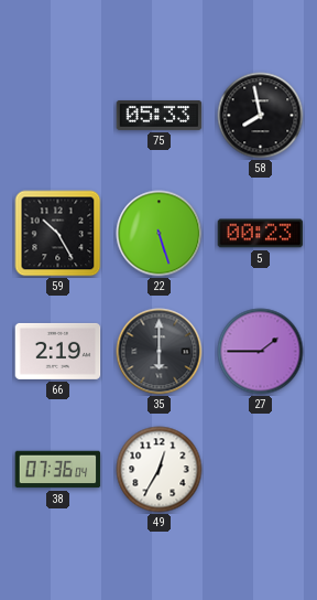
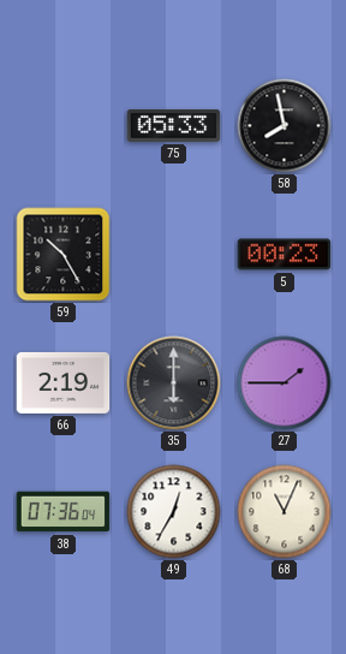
22: 5:27 -> none
68: none -> 11:04
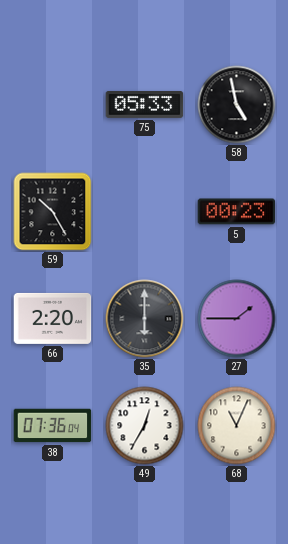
58: 7:58 -> 4:58
66: 2:19 -> 2:20
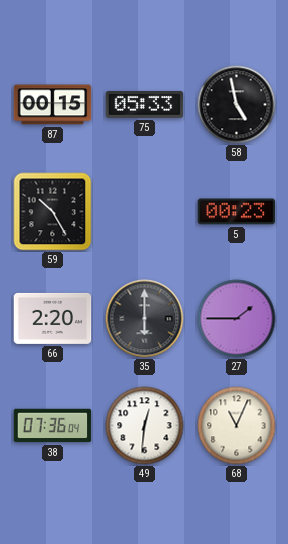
87: none -> 00:15
49: 12:35 -> 12:31
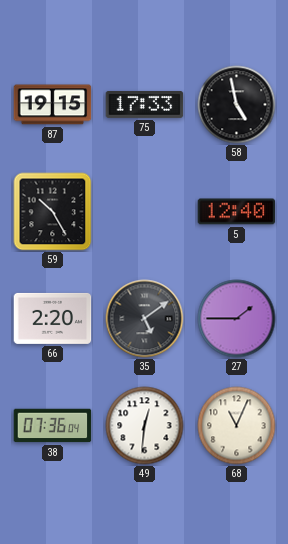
87: 00:15 -> 19:15
75: 05:33 -> 17:33
5: 00:23 -> 12:40
35: 6:00 -> 5:09
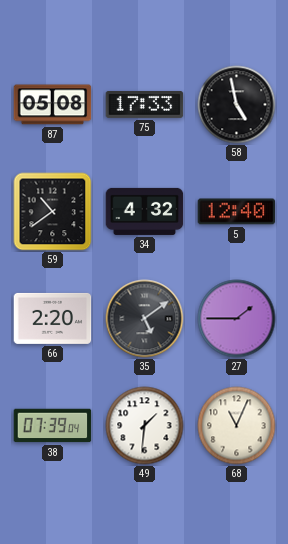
87: 19:15 -> 05:08
59: 10:25 -> 10:39
34: none -> 4:32
38: 07:36 -> 07:39
49: 12:31 -> 1:31
